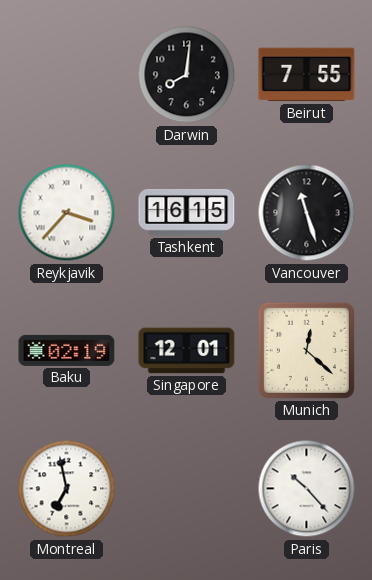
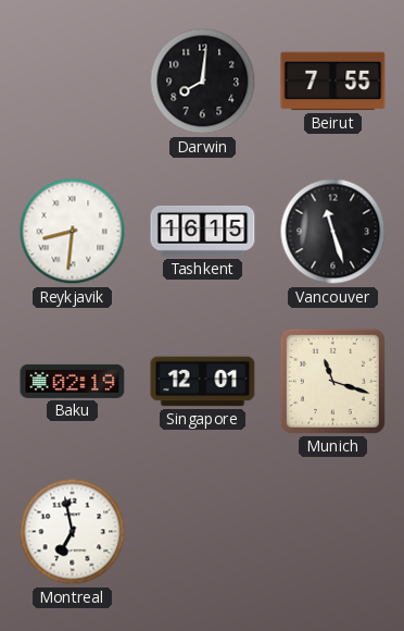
Reykjavik: 3:37 -> 8:31
Munich: 12:22 -> 11:18
Paris: 10:23 -> none
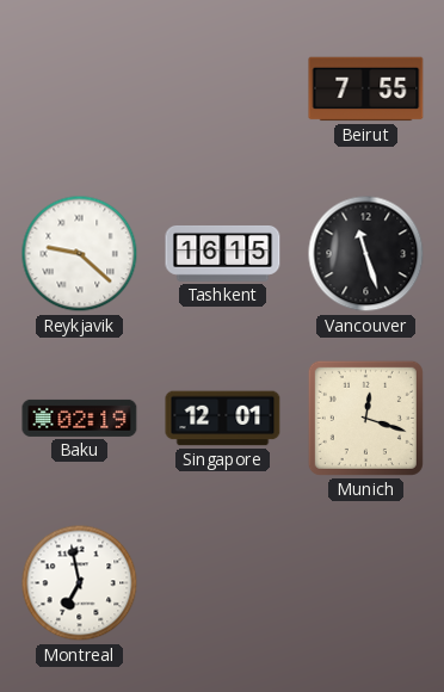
Darwin: 8:01 -> none
Reykjavik: 8:31 -> 9:22
Munich: 11:18 -> 12:18
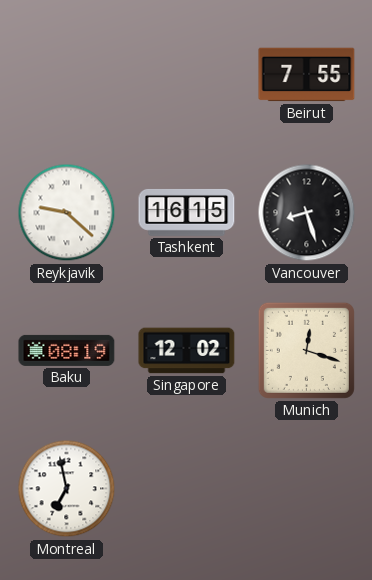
Vancouver: 11:27 -> 8:27
Baku: 02:19 -> 08:19
Singapore: 12:01 -> 12:02
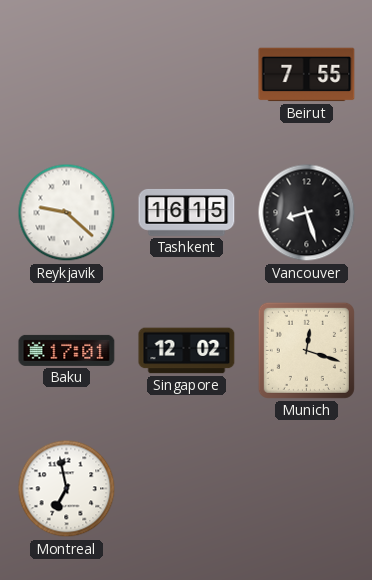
Baku: 08:19 -> 17:01
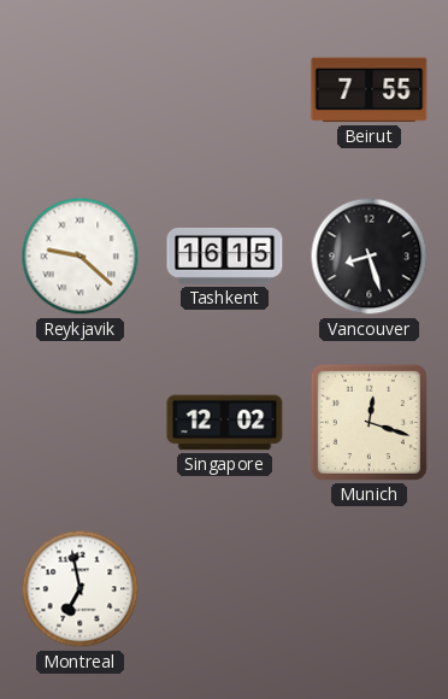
Baku: 17:01 -> none
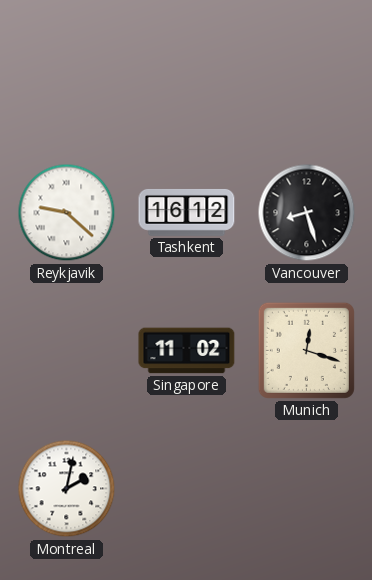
Beirut: 7:55 -> none
Tashkent: 16:15 -> 16:12
Singapore: 12:02 -> 11:02
Montreal: 6:58 -> 2:02
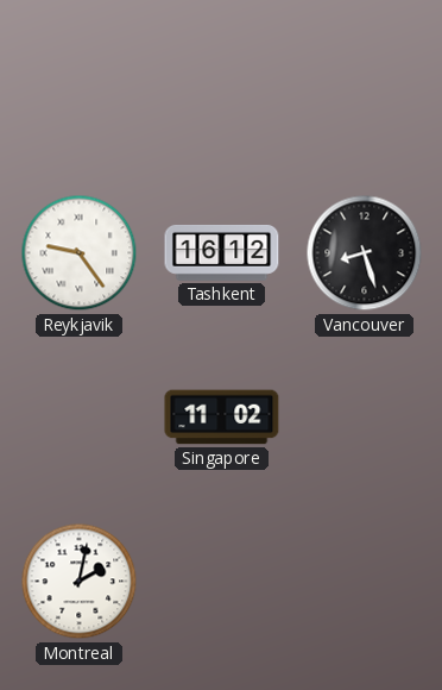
Reykjavik: 9:22 -> 9:24
Munich: 12:18 -> none
